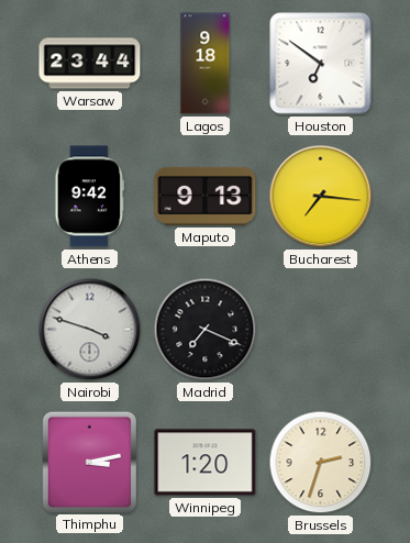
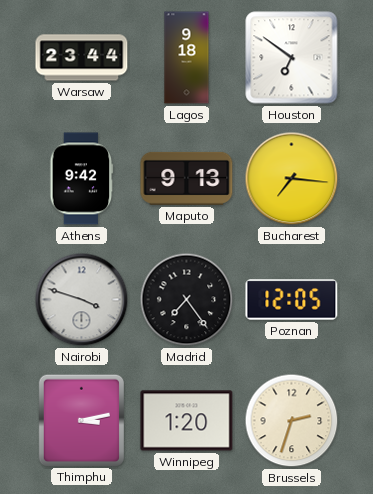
Madrid: 7:19 -> 7:24
Poznan: none -> 12:05
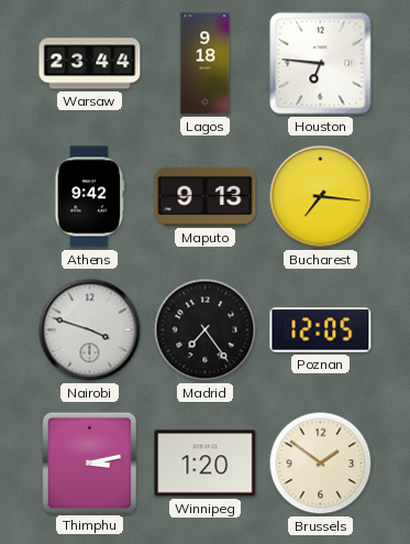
Houston: 6:51 -> 6:46
Brussels: 2:33 -> 1:51
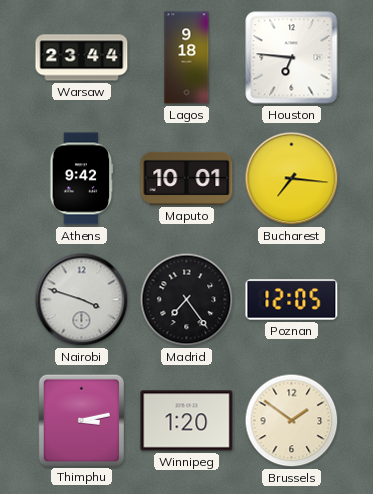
Maputo: 9:13 -> 10:01
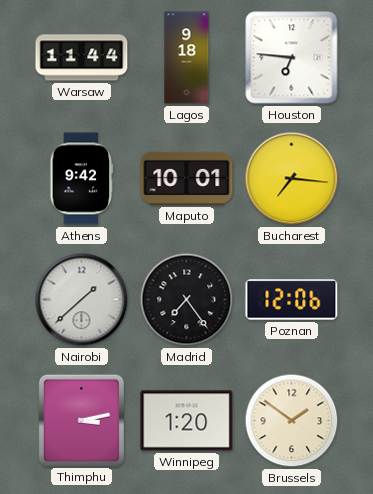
Warsaw: 23:44 -> 11:44
Nairobi: 3:48 -> 1:38
Poznan: 12:05 -> 12:06
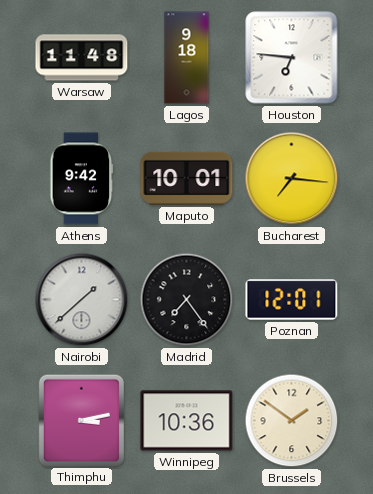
Warsaw: 11:44 -> 11:48
Poznan: 12:06 -> 12:01
Winnipeg: 1:20 -> 10:36
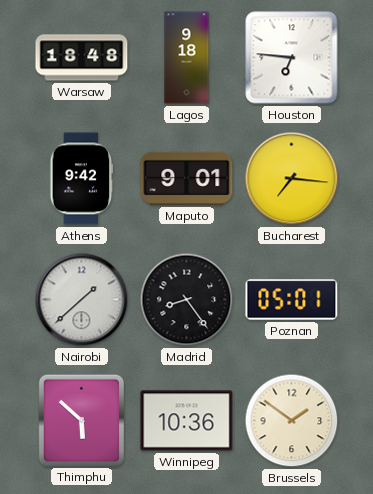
Warsaw: 11:48 -> 18:48
Maputo: 10:01 -> 9:01
Madrid: 7:24 -> 8:24
Poznan: 12:01 -> 05:01
Thimphu: 3:13 -> 5:52
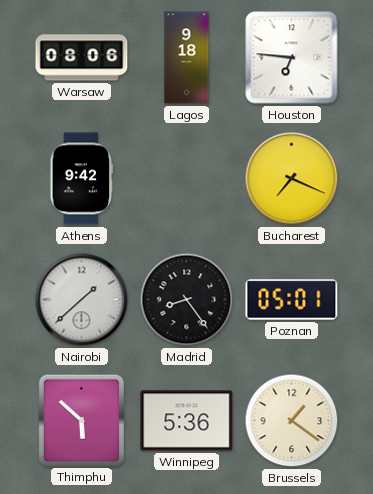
Warsaw: 18:48 -> 08:06
Maputo: 9:01 -> none
Bucharest: 7:16 -> 7:19
Winnipeg: 10:36 -> 5:36
Brussels: 1:51 -> 1:21
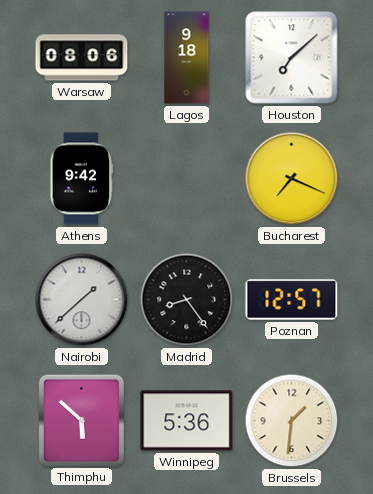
Houston: 6:46 -> 7:08
Poznan: 05:01 -> 12:57
Brussels: 1:21 -> 1:31
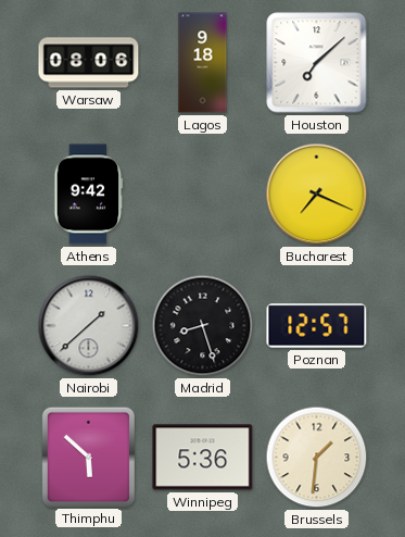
Madrid: 8:24 -> 8:27
